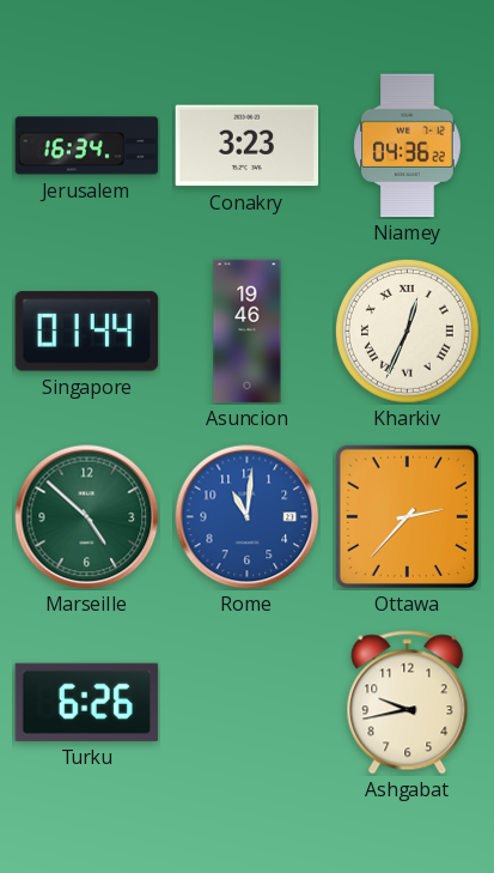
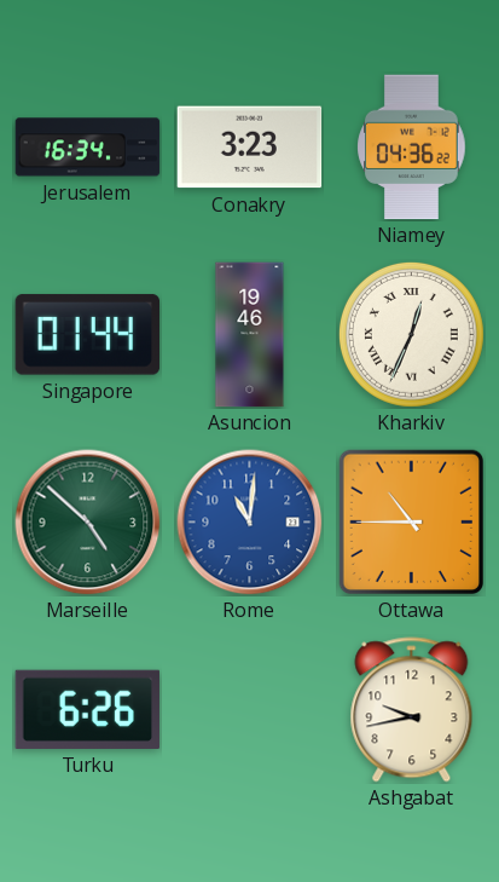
Ottawa: 2:37 -> 10:45
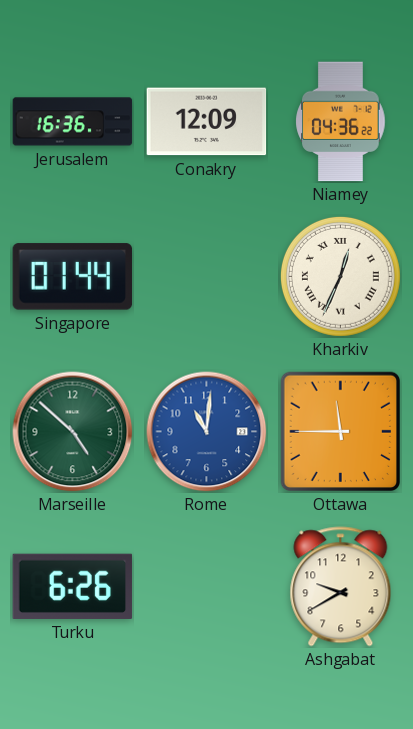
Jerusalem: 16:34 -> 16:36
Conakry: 3:23 -> 12:09
Asuncion: 19:46 -> none
Ottawa: 10:45 -> 11:45
Ashgabat: 9:43 -> 9:40
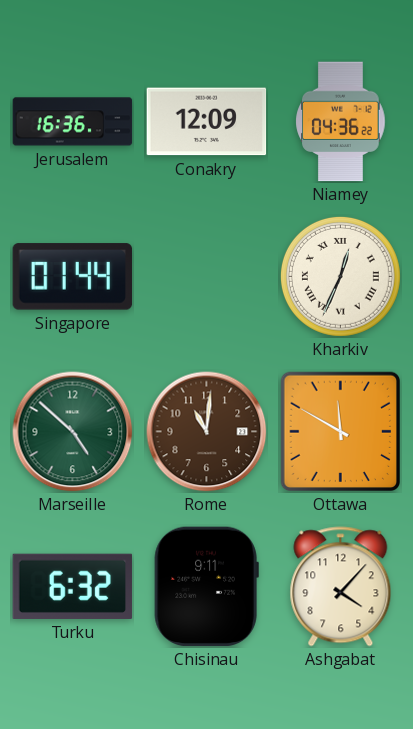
Rome dial: blue -> brown
Ottawa: 11:45 -> 11:50
Turku: 6:26 -> 6:32
Chisinau: none -> 9:11
Ashgabat: 9:40 -> 4:07
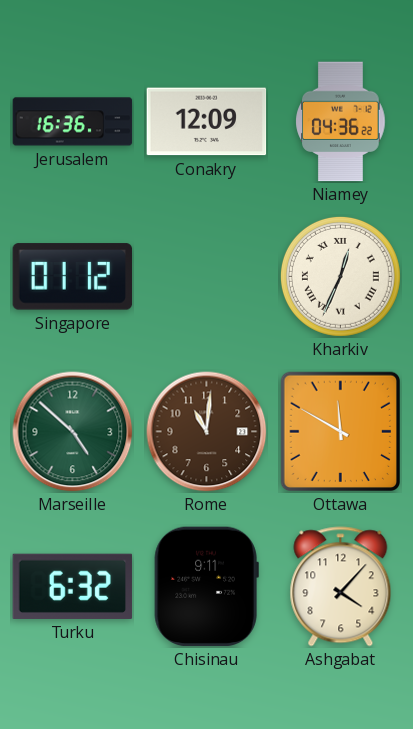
Singapore: 01:44 -> 01:12
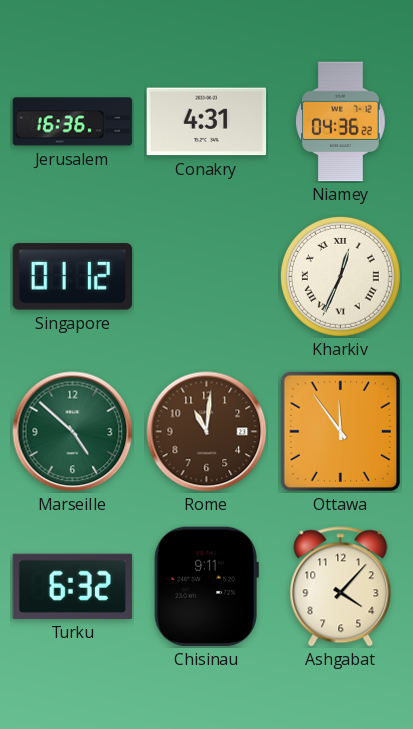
Conakry: 12:09 -> 4:31
Ottawa: 11:50 -> 11:54
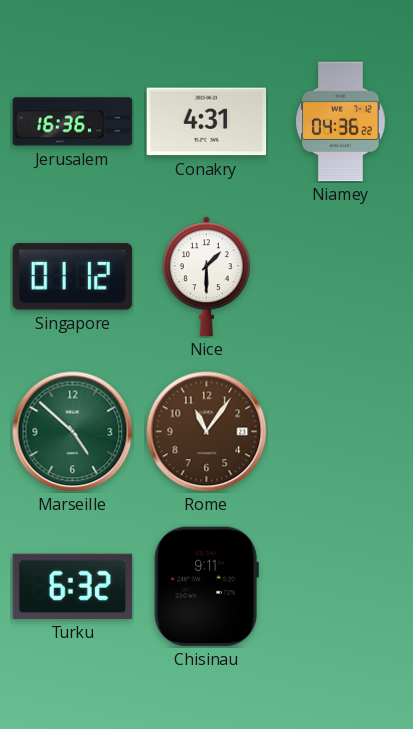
Nice: none -> 1:30
Kharkiv: 12:34 -> none
Rome: 11:01 -> 11:06
Ottawa: 11:54 -> none
Ashgabat: 4:07 -> none
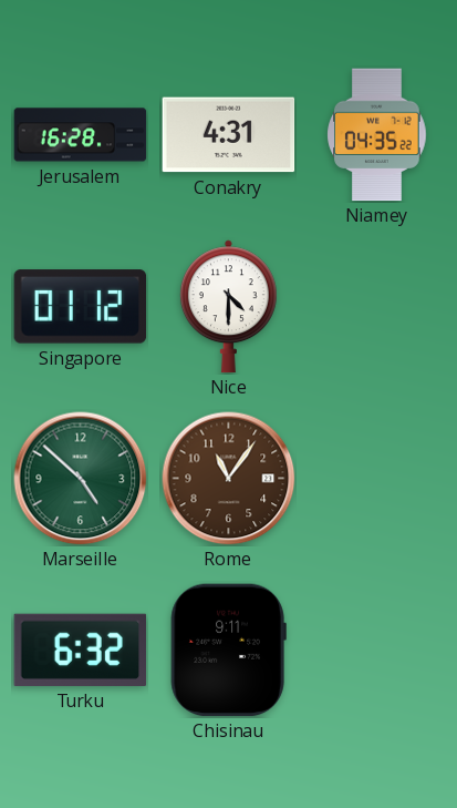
Jerusalem: 16:36 -> 16:28
Niamey: 04:36 -> 04:35
Nice: 1:30 -> 4:30
